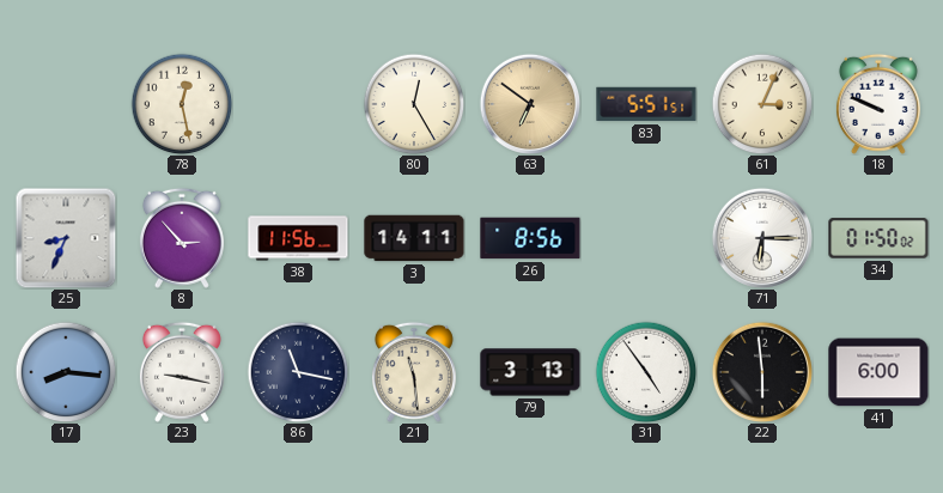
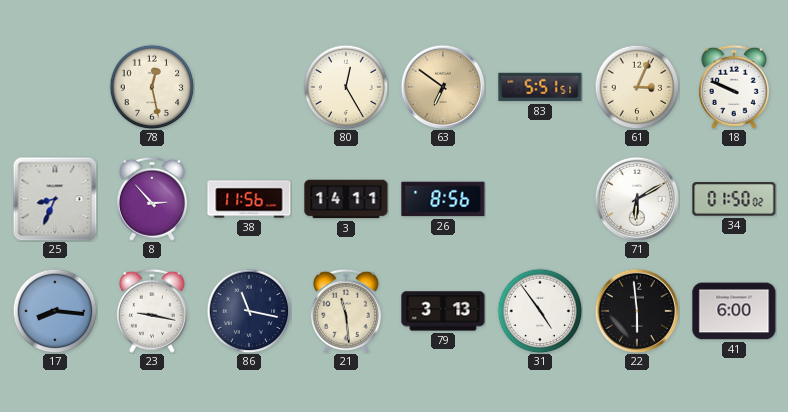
71: 6:15 -> 6:10
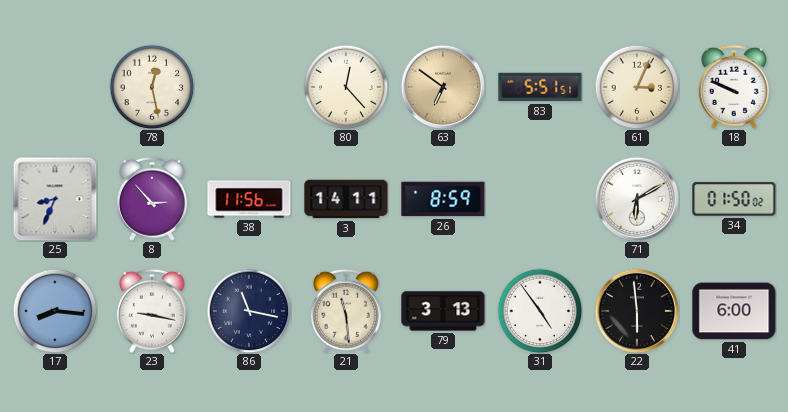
80: 12:25 -> 12:23
26: 8:56 -> 8:59
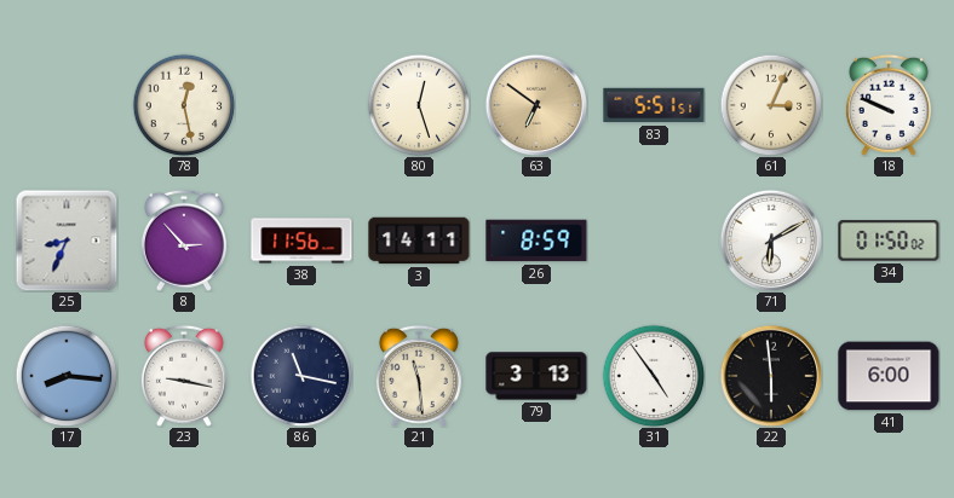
80: 12:23 -> 12:27
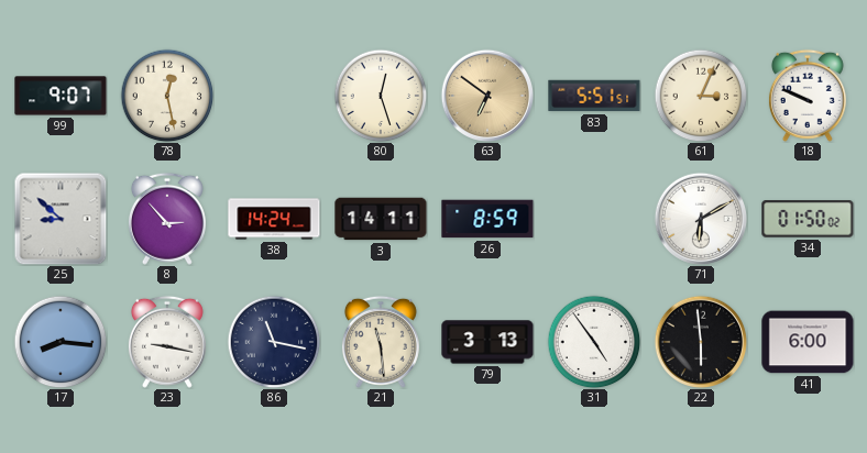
99: none -> 9:07
25: 8:34 -> 8:52
38: 11:56 -> 14:24
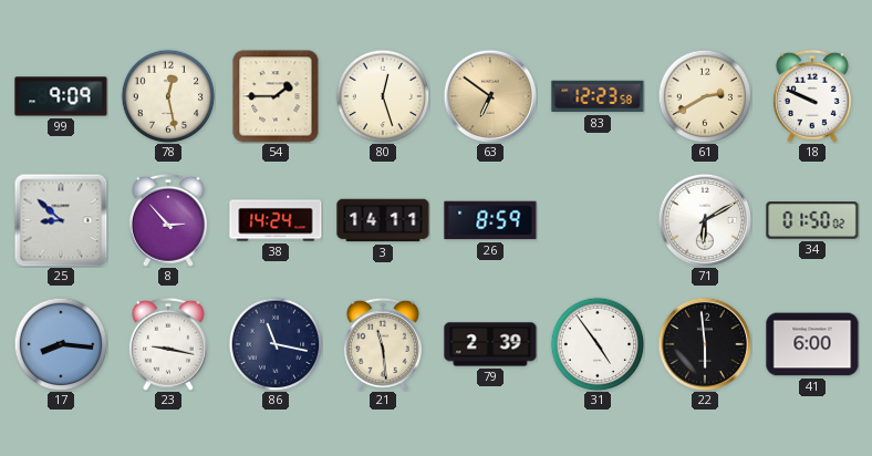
99: 9:07 -> 9:09
54: none -> 1:45
83: 5:51 -> 12:23
61: 3:04 -> 2:40
79: 3:13 -> 2:39
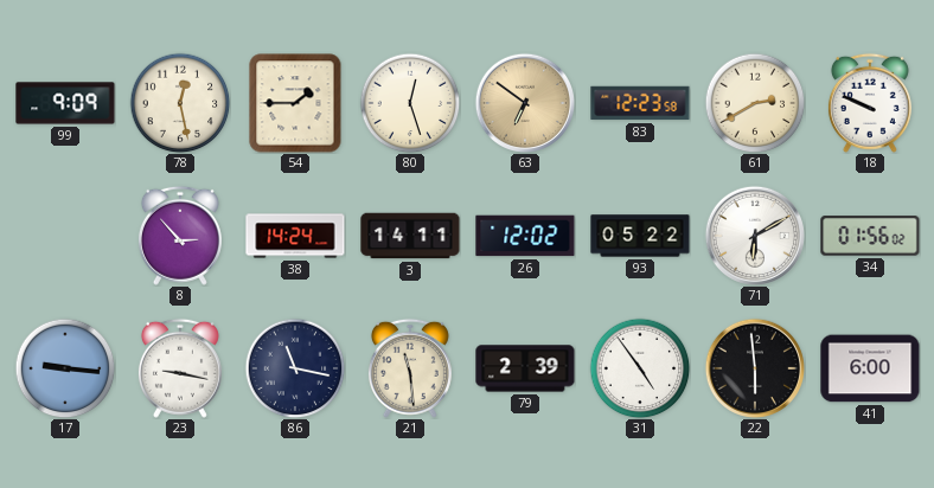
25: 8:52 -> none
26: 8:59 -> 12:02
93: none -> 05:22
34: 01:50 -> 01:56
17: 8:16 -> 9:16
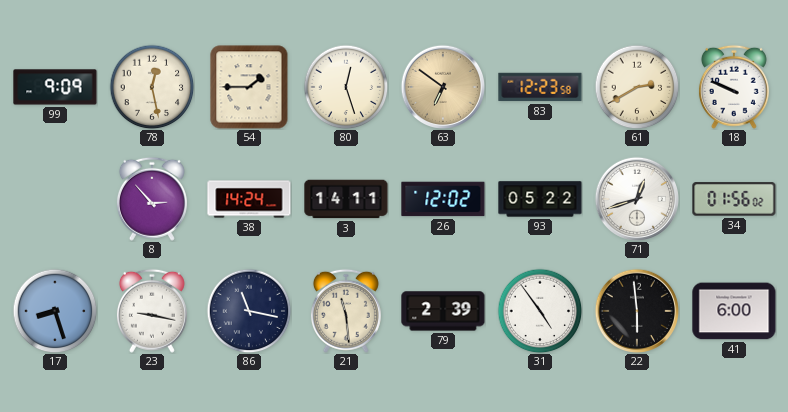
71: 6:10 -> 12:42
17: 9:16 -> 8:27
